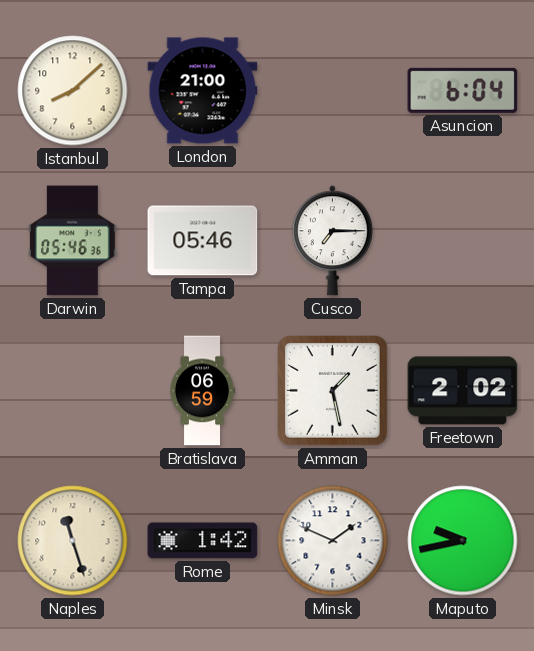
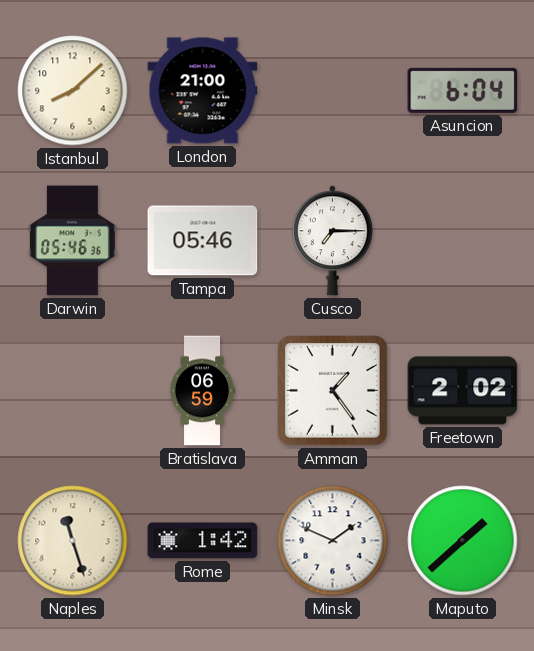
Amman: 1:28 -> 1:24
Maputo: 9:43 -> 1:38
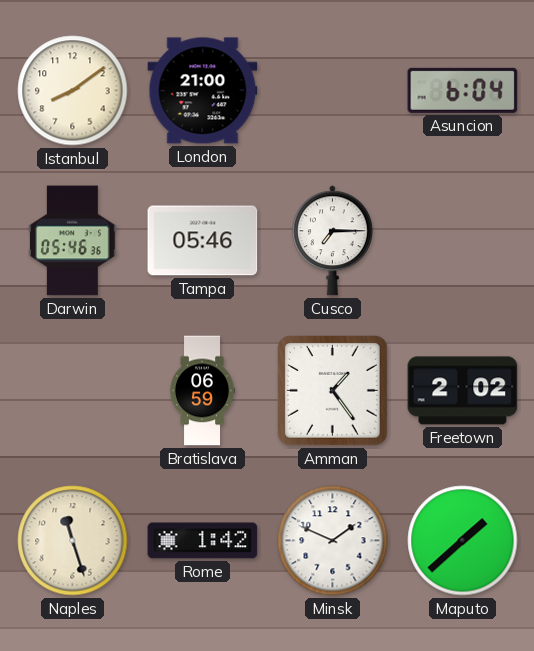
Istanbul: 8:08 -> 8:09
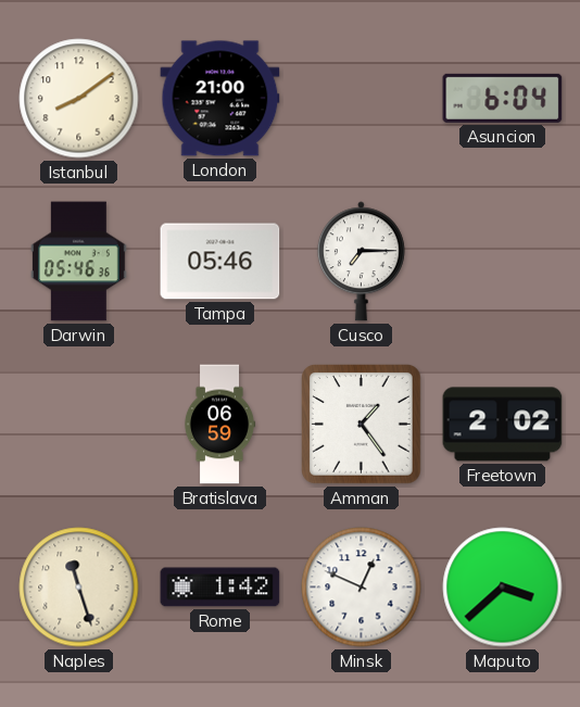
Minsk: 1:49 -> 12:49
Maputo: 1:38 -> 3:38
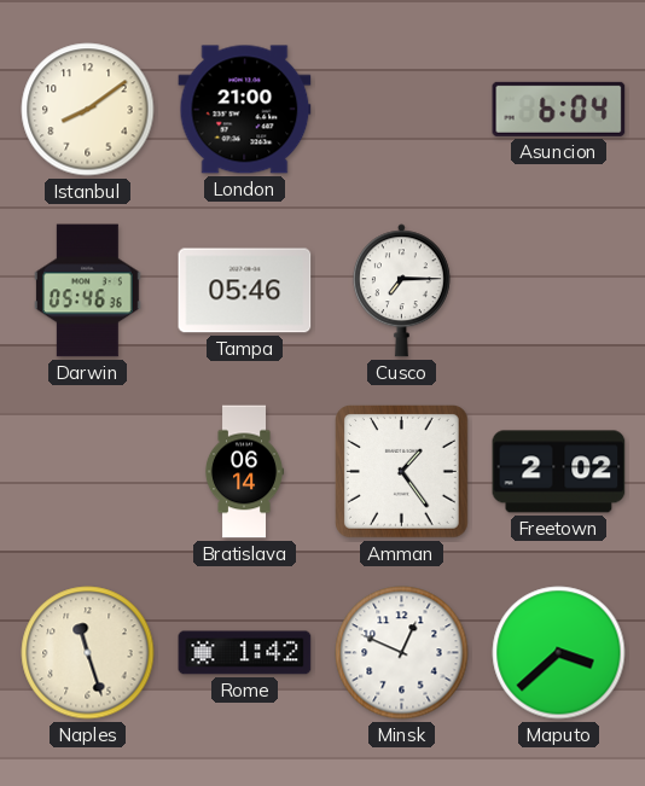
Bratislava: 06:59 -> 06:14
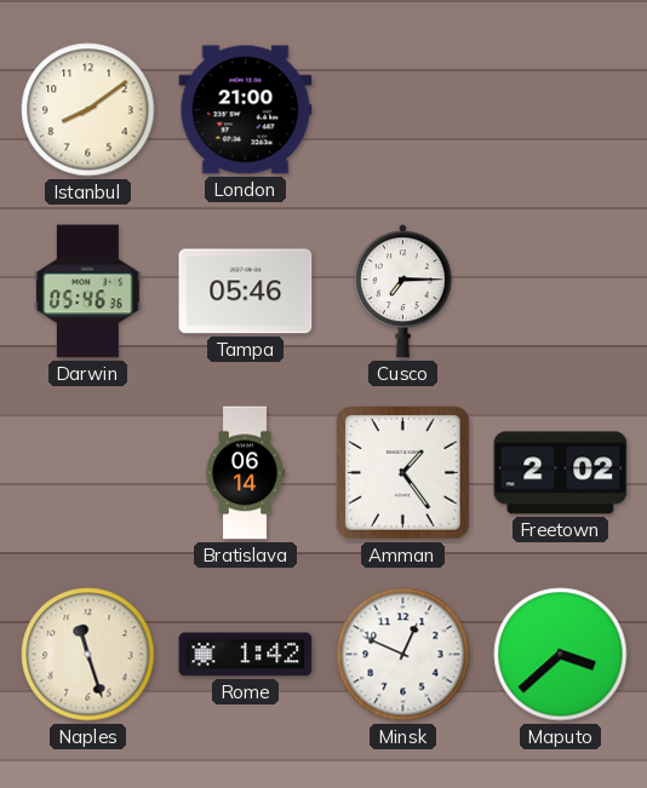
Asuncion: 6:04 -> none
